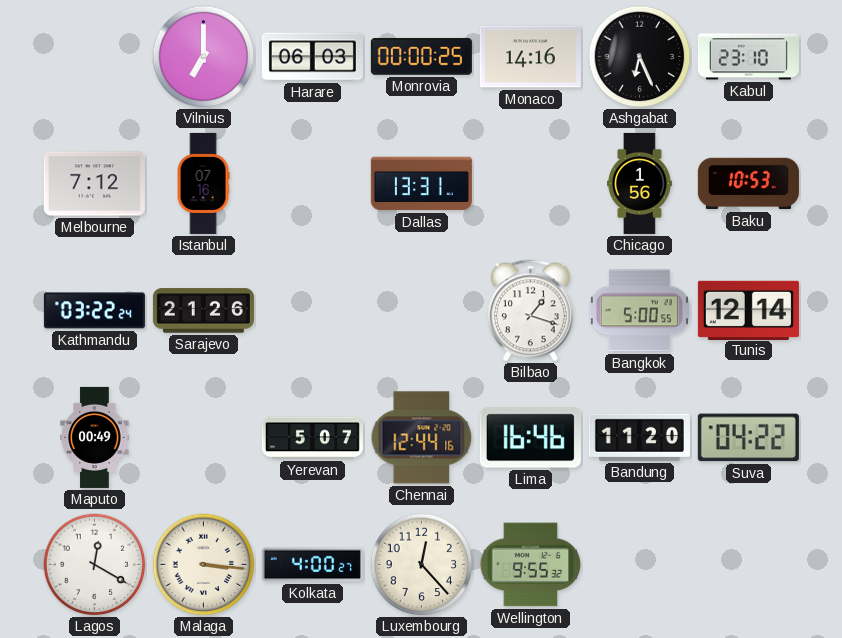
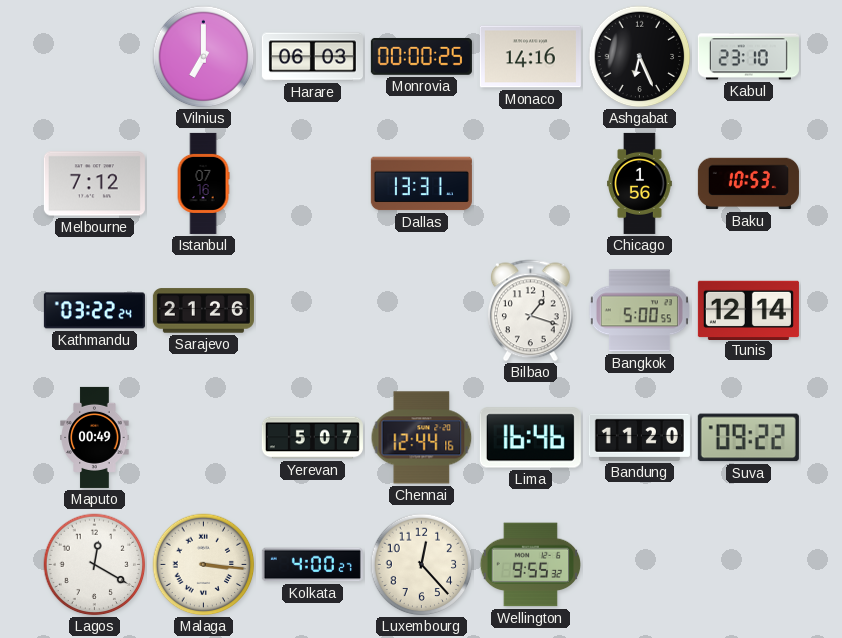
Suva: 04:22 -> 09:22
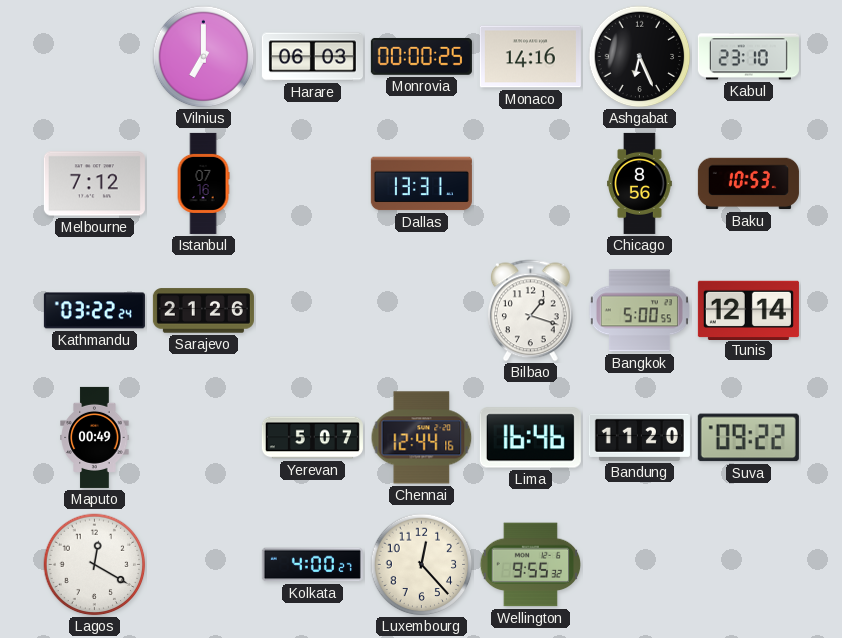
Chicago: 1:56 -> 8:56
Malaga: 3:16 -> none
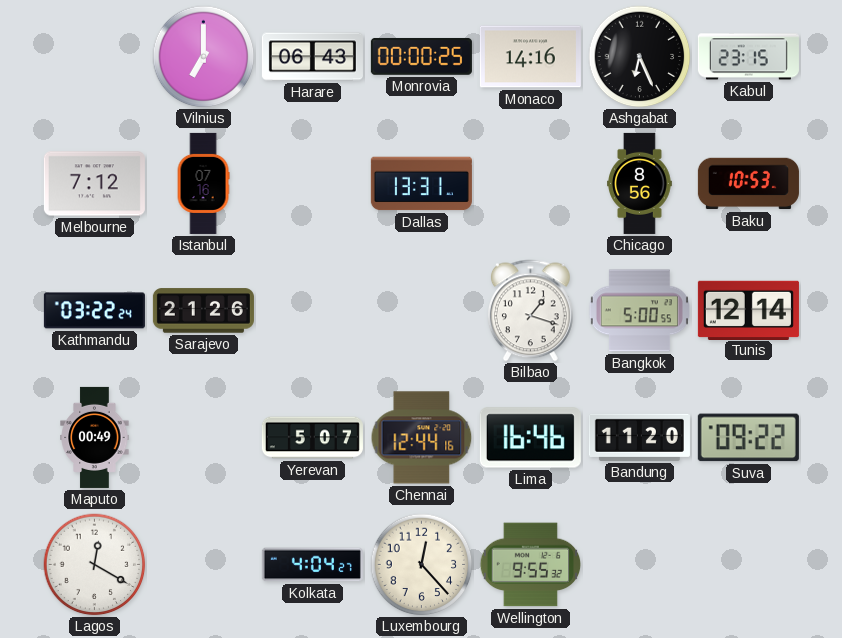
Harare: 06:03 -> 06:43
Kabul: 23:10 -> 23:15
Kolkata: 4:00 -> 4:04
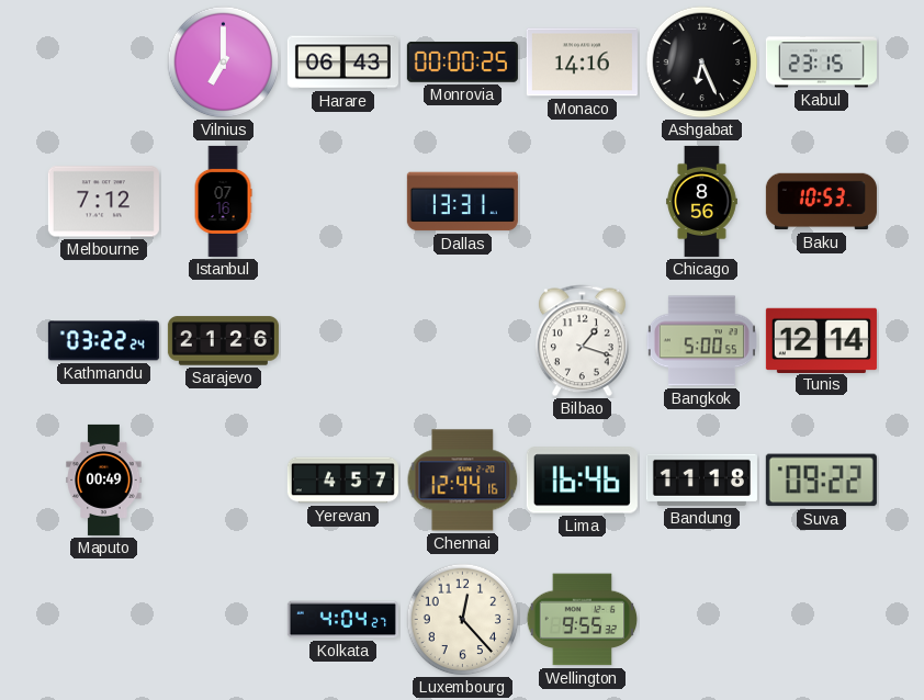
Yerevan: 5:07 -> 4:57
Bandung: 11:20 -> 11:18
Lagos: 12:20 -> none
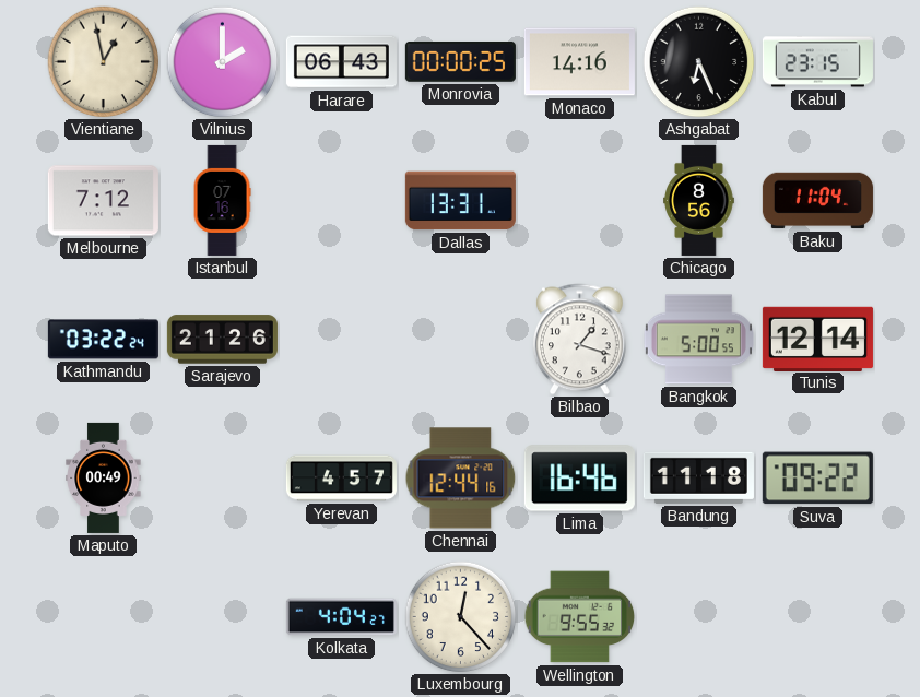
Vientiane: none -> 12:58
Vilnius: 7:00 -> 2:00
Baku: 10:53 -> 11:04
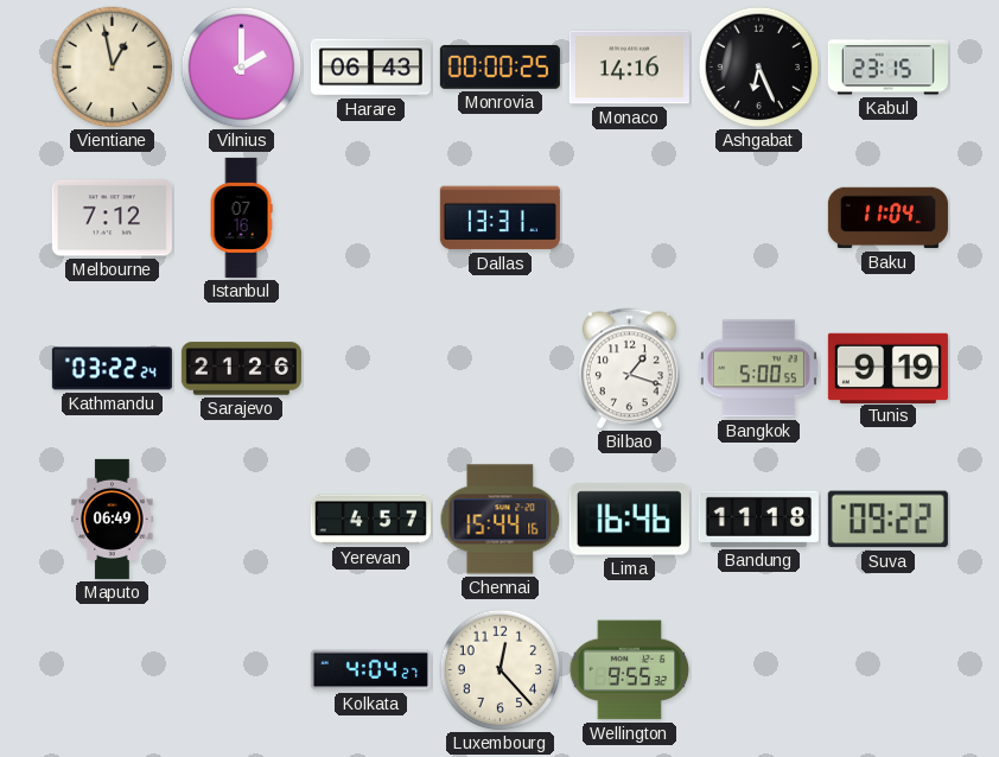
Chicago: 8:56 -> none
Tunis: 12:14 -> 9:19
Maputo: 00:49 -> 06:49
Chennai: 12:44 -> 15:44
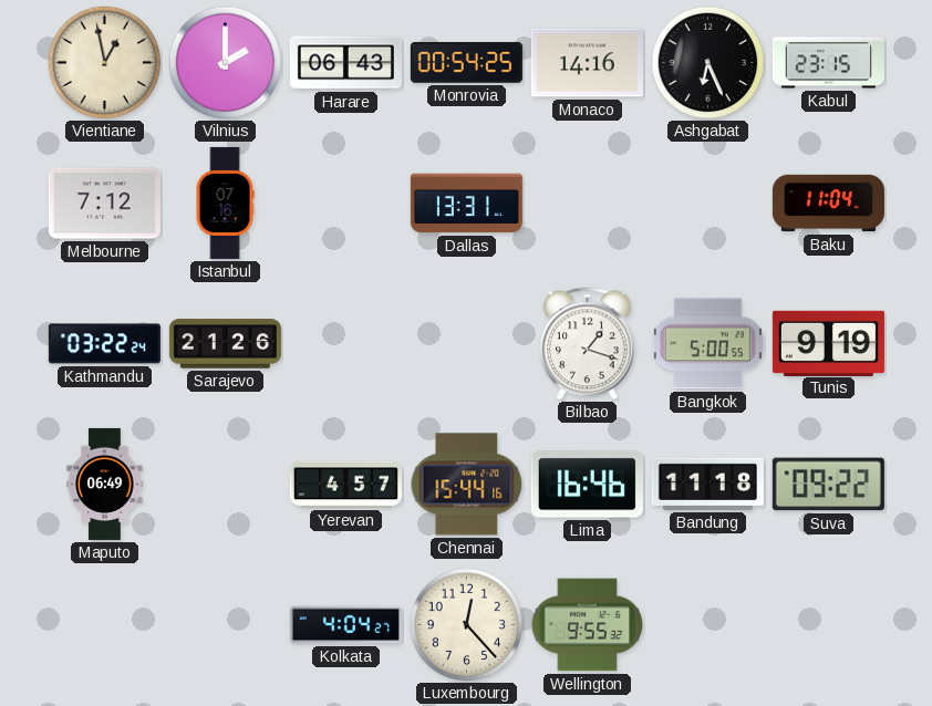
Monrovia: 00:00 -> 00:54
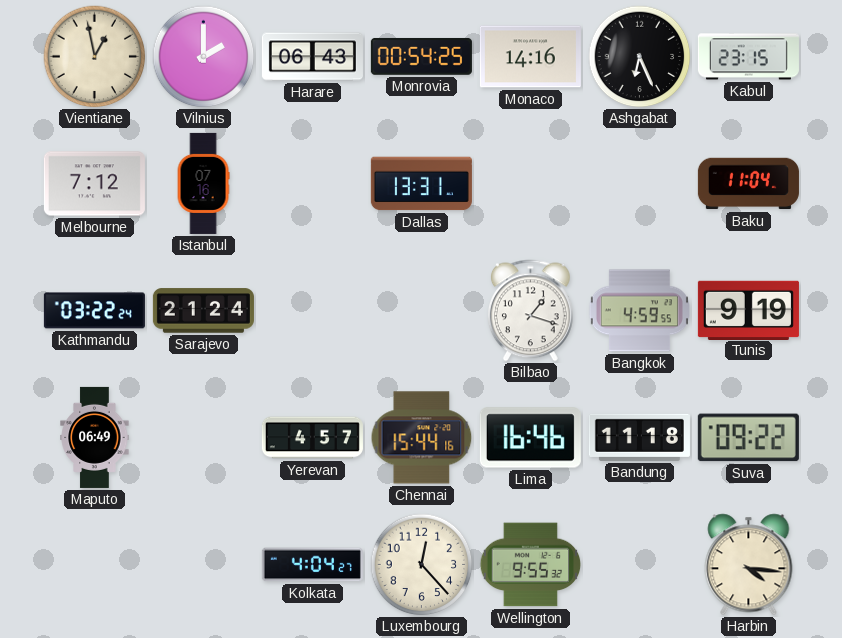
Sarajevo: 21:26 -> 21:24
Bangkok: 5:00 -> 4:59
Harbin: none -> 4:16
